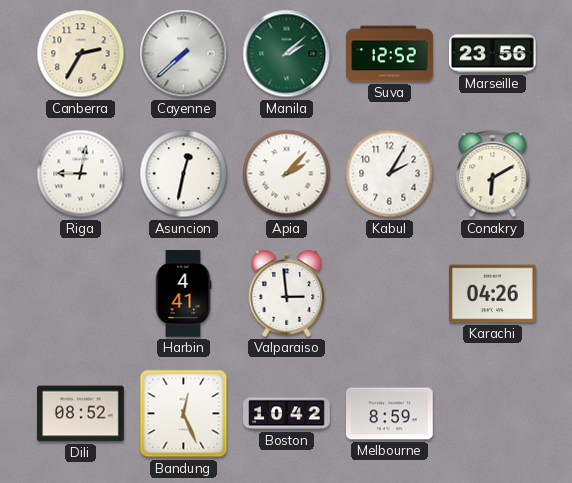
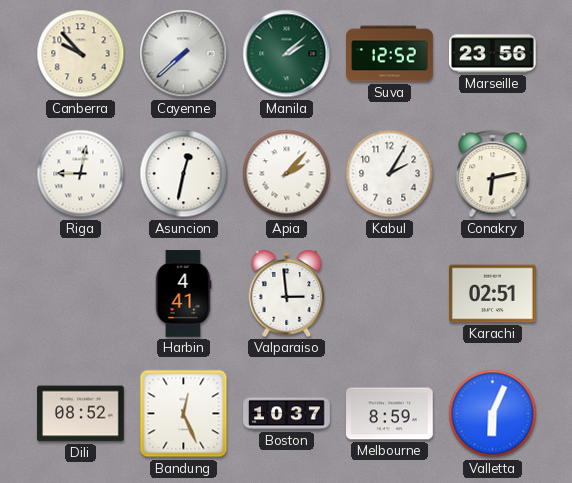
Canberra: 2:35 -> 9:53
Conakry: 6:10 -> 6:13
Karachi: 04:26 -> 02:51
Boston: 10:42 -> 10:37
Valletta: none -> 6:04
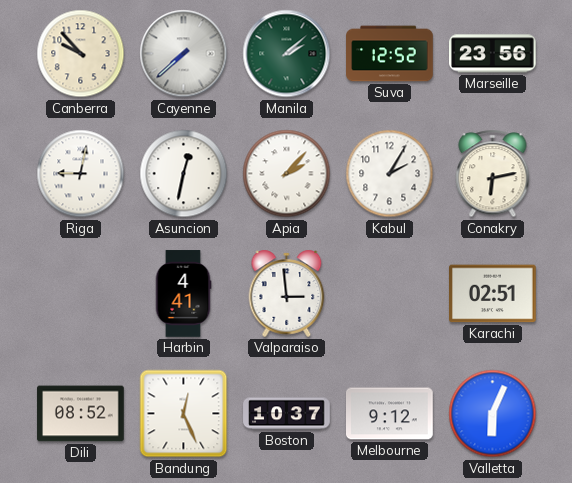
Melbourne: 8:59 -> 9:12
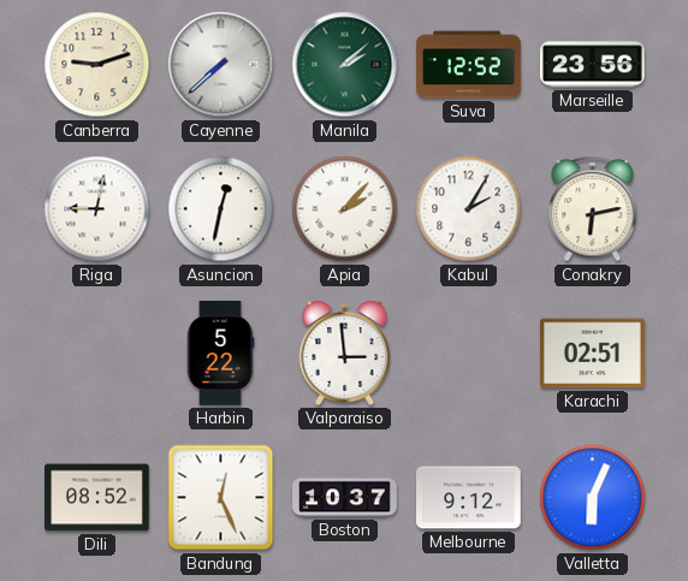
Canberra: 9:53 -> 9:12
Harbin: 4:41 -> 5:22
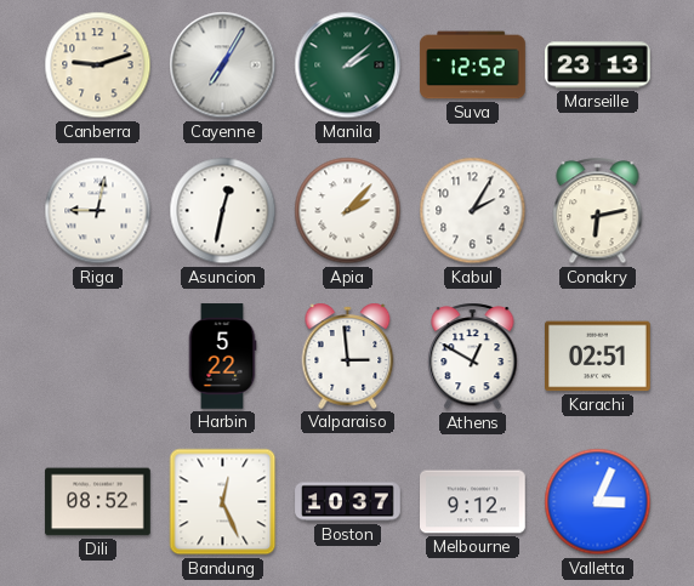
Cayenne: 7:38 -> 7:05
Marseille: 23:56 -> 23:13
Athens: none -> 12:50
Valletta: 6:04 -> 3:04
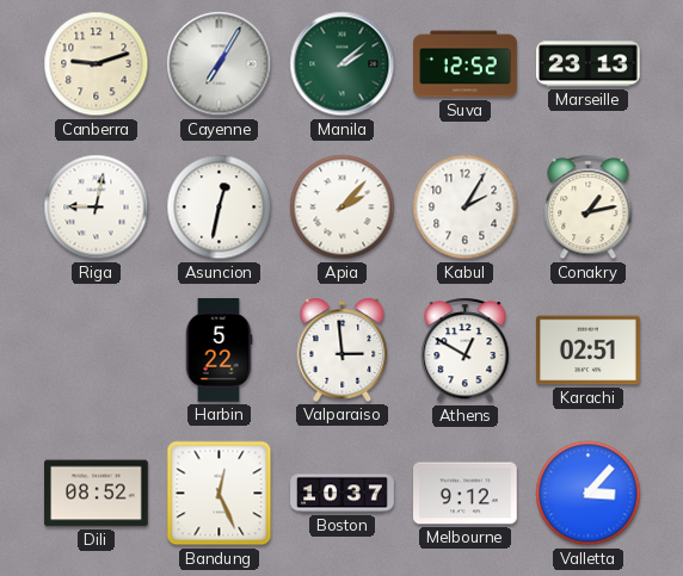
Conakry: 6:13 -> 1:13
Valletta: 3:04 -> 3:07
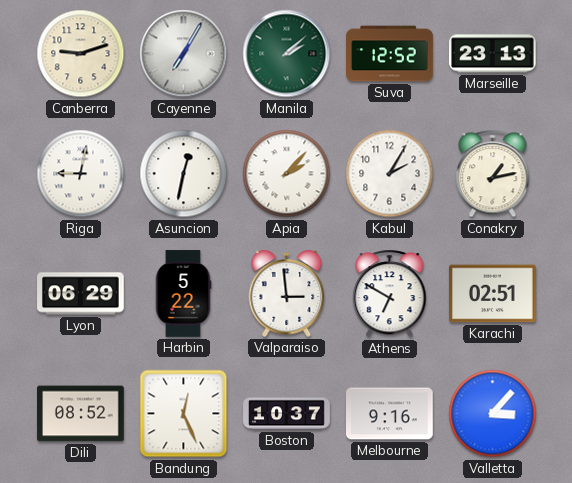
Lyon: none -> 06:29
Athens: 12:50 -> 6:50
Melbourne: 9:12 -> 9:16
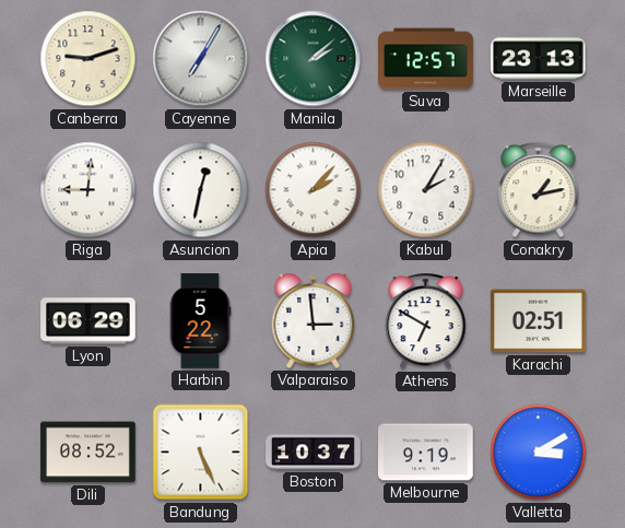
Suva: 12:52 -> 12:57
Riga: 9:02 -> 9:01
Bandung: 12:26 -> 5:26
Melbourne: 9:16 -> 9:19
Valletta: 3:07 -> 3:10
